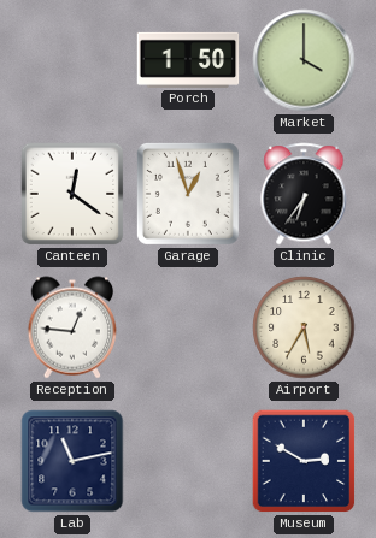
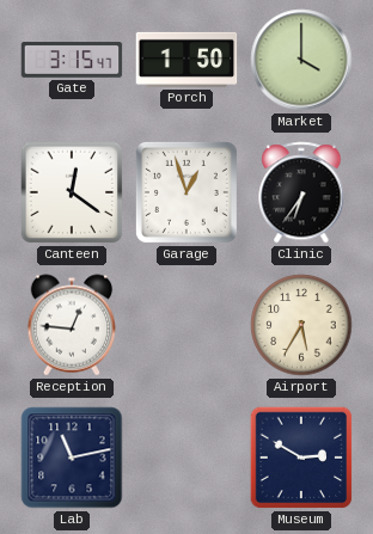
Gate: none -> 3:15
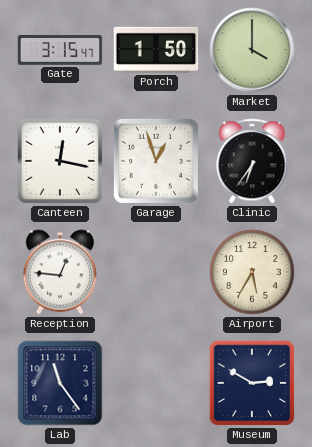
Canteen: 12:21 -> 12:17
Lab: 11:13 -> 11:24
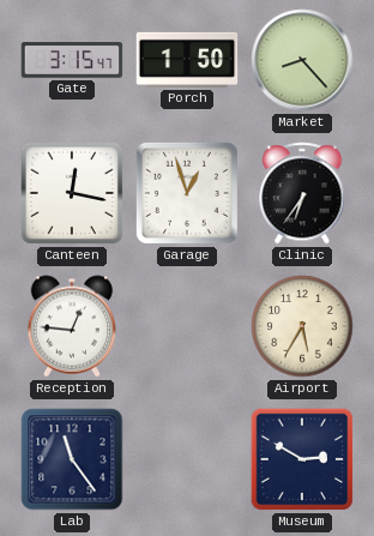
Market: 4:00 -> 8:23
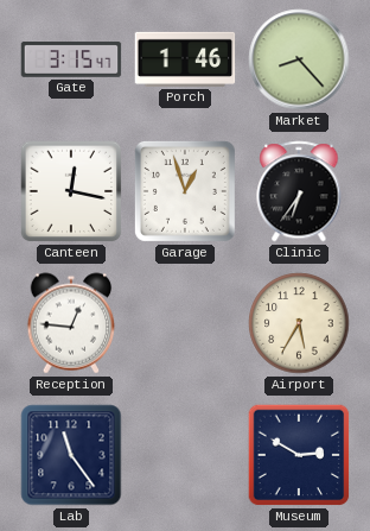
Porch: 1:50 -> 1:46
